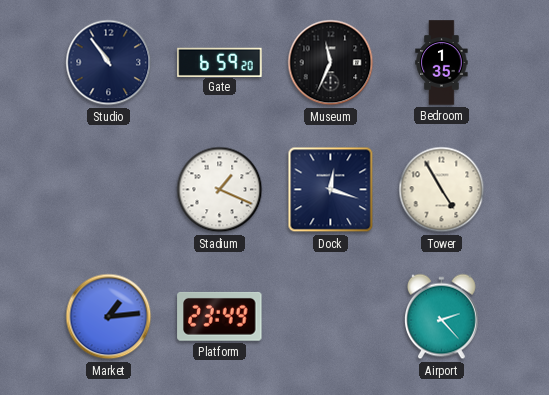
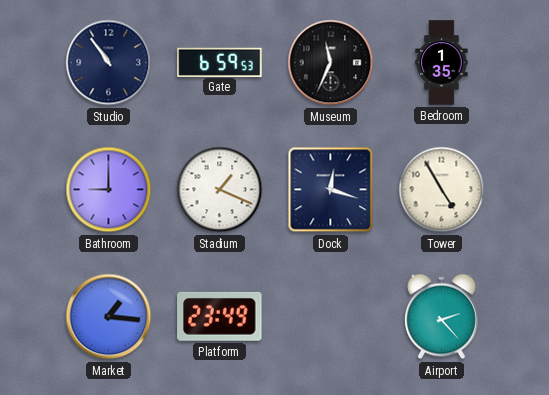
Gate: 6:59:20 -> 6:59:53
Bathroom: none -> 9:00
Market: 1:14 -> 1:16
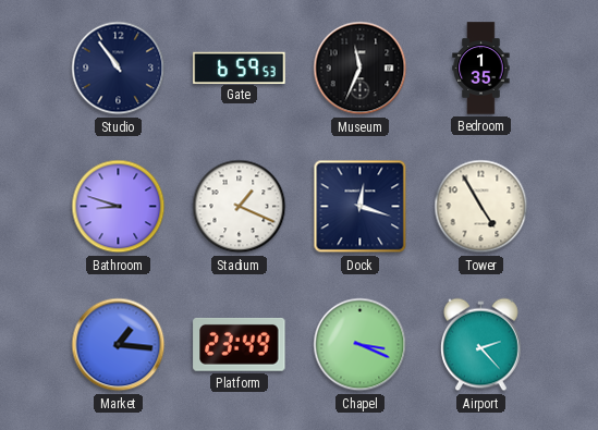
Bathroom: 9:00 -> 8:48
Chapel: none -> 3:19
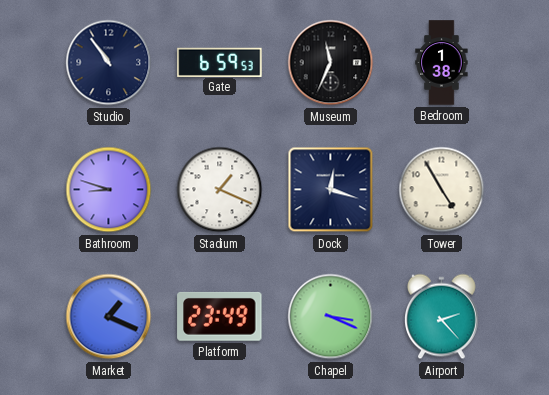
Bedroom: 1:35 -> 1:38
Market: 1:16 -> 1:19
